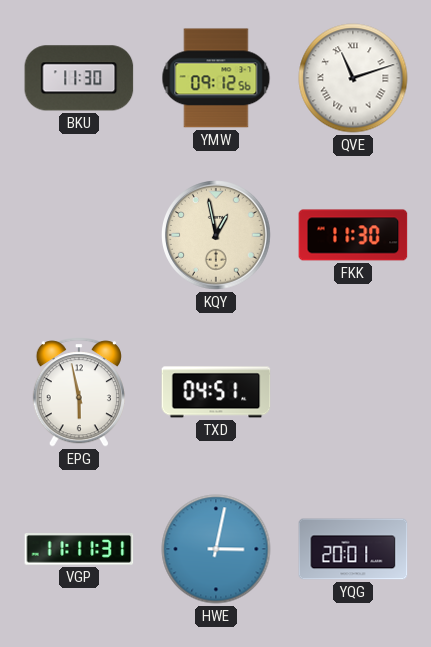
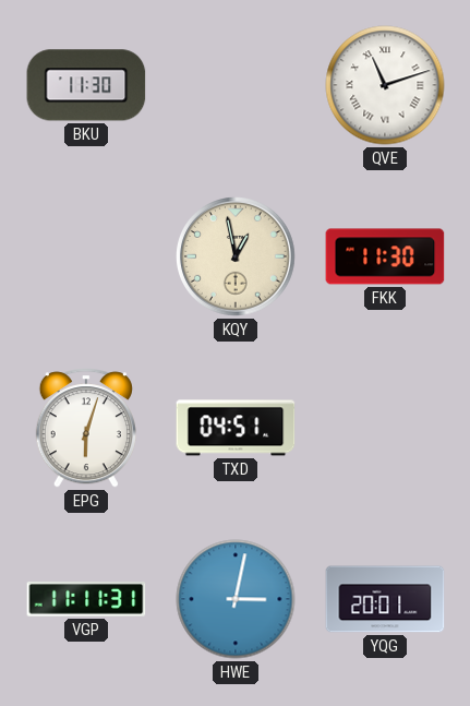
YMW: 09:12 -> none
EPG: 5:58 -> 6:03
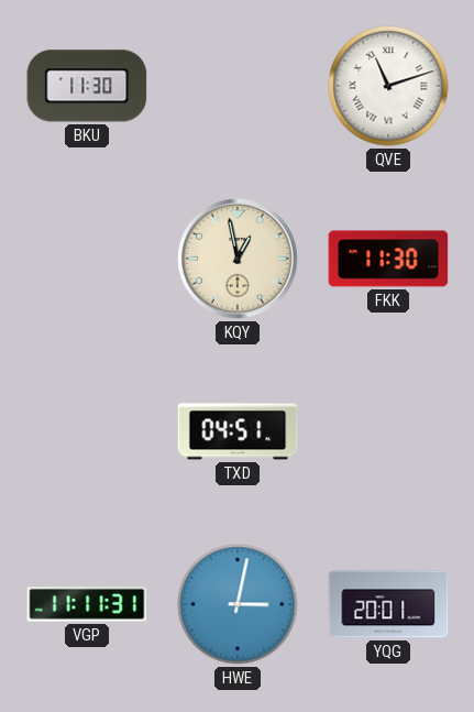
EPG: 6:03 -> none
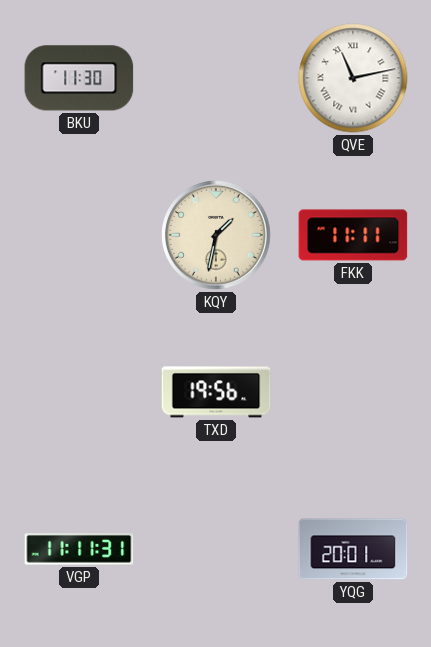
QVE: 11:12 -> 11:13
KQY: 12:58 -> 1:32
FKK: 11:30 -> 11:11
TXD: 04:51 -> 19:56
HWE: 3:02 -> none
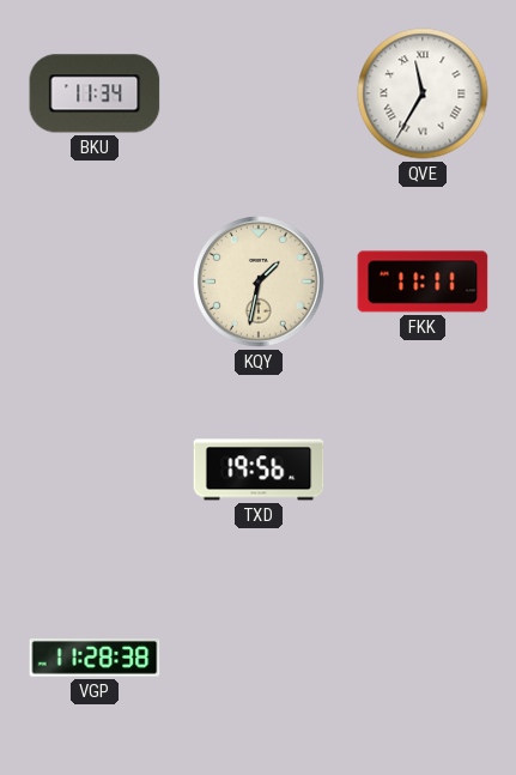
BKU: 11:30 -> 11:34
QVE: 11:13 -> 11:35
VGP: 11:11 -> 11:28
YQG: 20:01 -> none
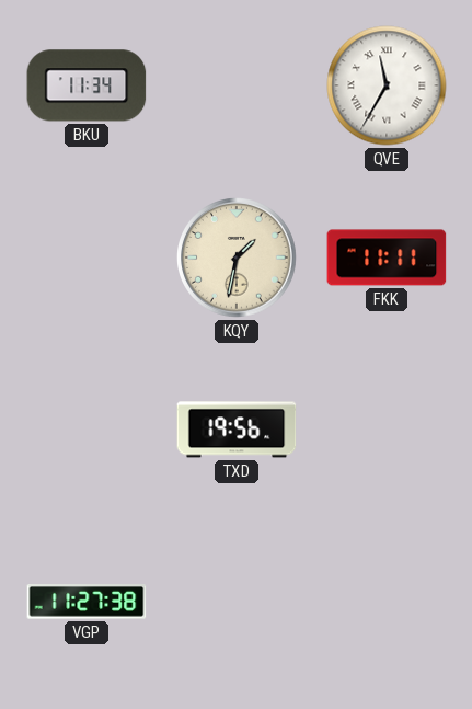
VGP: 11:28 -> 11:27
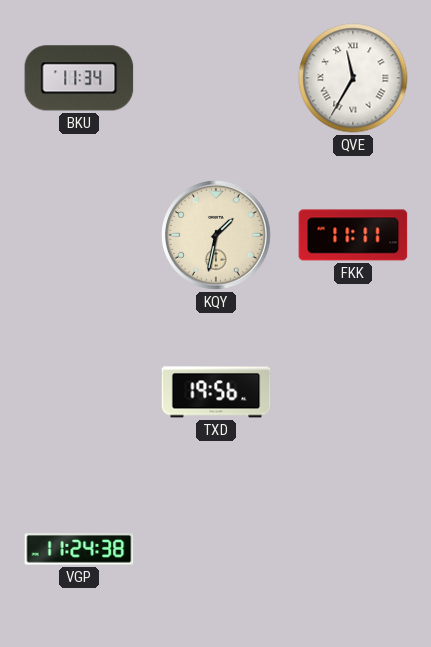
VGP: 11:27 -> 11:24
